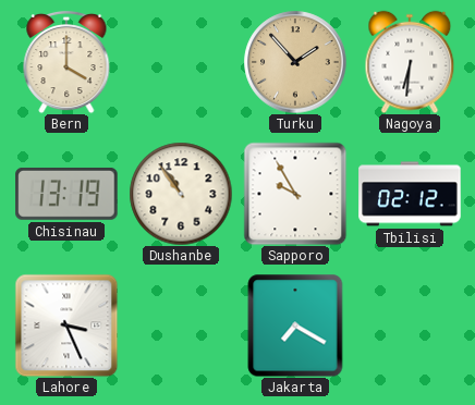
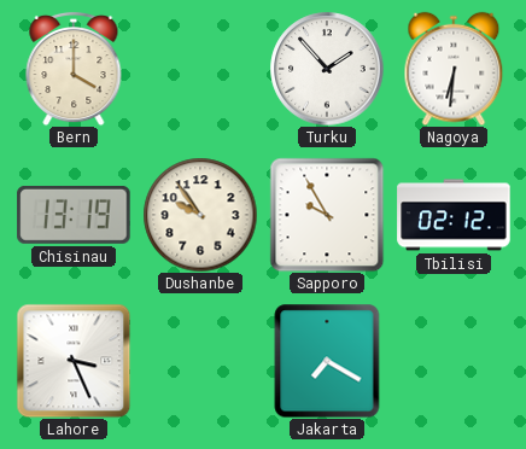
Turku dial: champagne -> white
Dushanbe: 10:54 -> 9:54
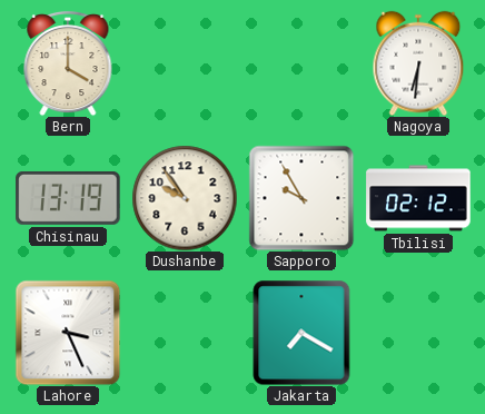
Turku: 1:53 -> none
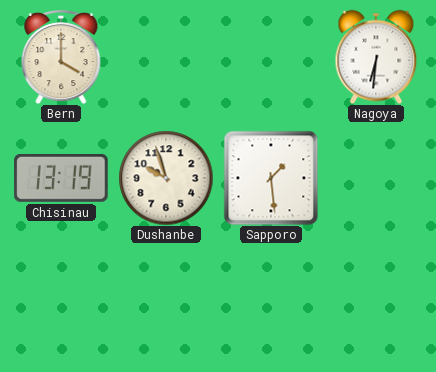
Dushanbe: 9:54 -> 9:57
Sapporo: 9:55 -> 1:29
Tbilisi: 02:12 -> none
Lahore: 3:26 -> none
Jakarta: 7:20 -> none
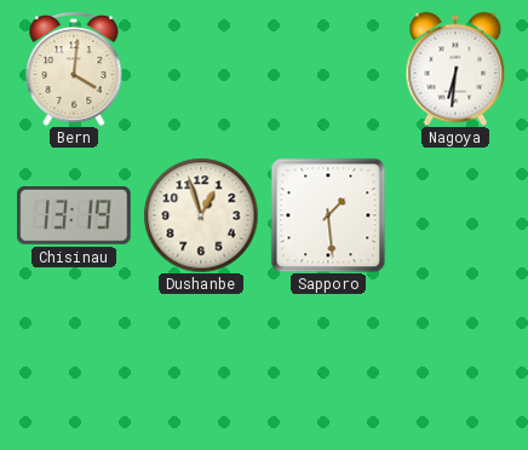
Bern: 4:00 -> 4:01
Dushanbe: 9:57 -> 12:57
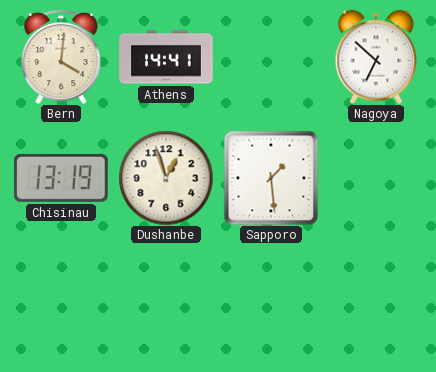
Athens: none -> 14:41
Nagoya: 6:31 -> 6:52
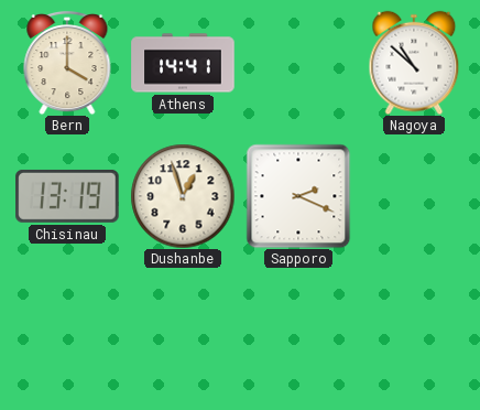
Bern: 4:01 -> 4:00
Nagoya: 6:52 -> 10:52
Sapporo: 1:29 -> 2:19
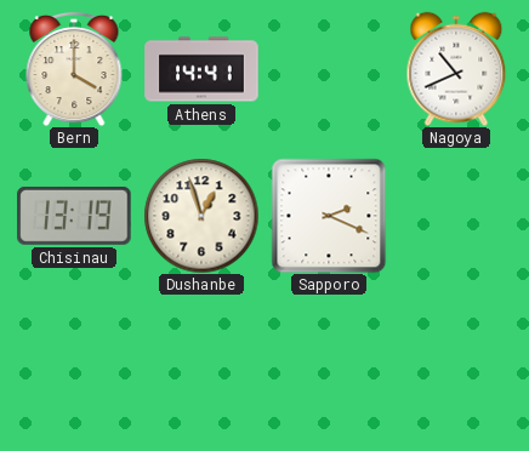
Nagoya: 10:52 -> 10:41
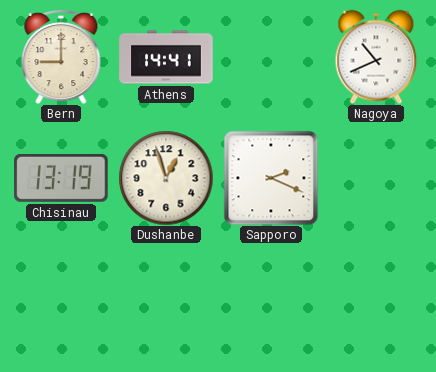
Bern: 4:00 -> 9:00
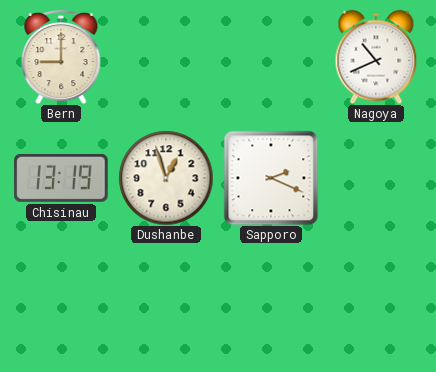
Athens: 14:41 -> none
